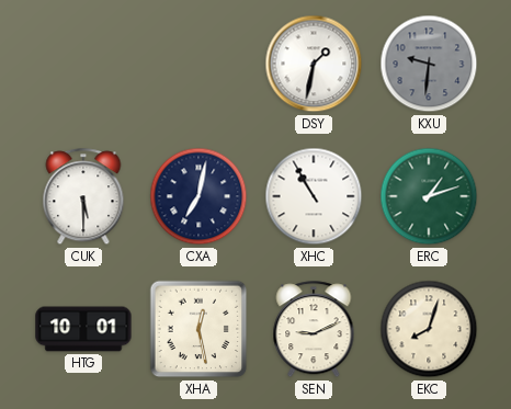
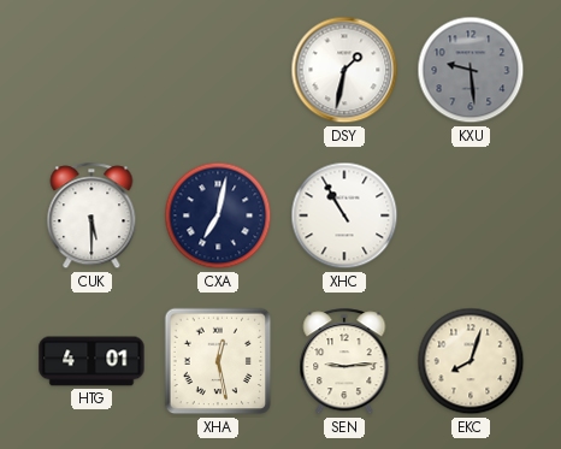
KXU: 9:31 -> 9:29
ERC: 1:12 -> none
HTG: 10:01 -> 4:01
SEN: 9:11 -> 9:14
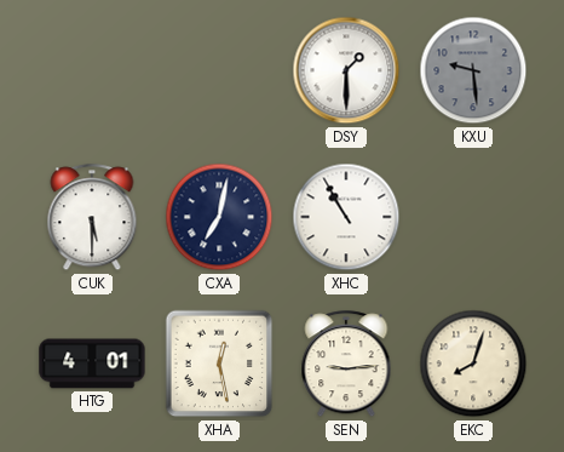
DSY: 1:32 -> 1:30
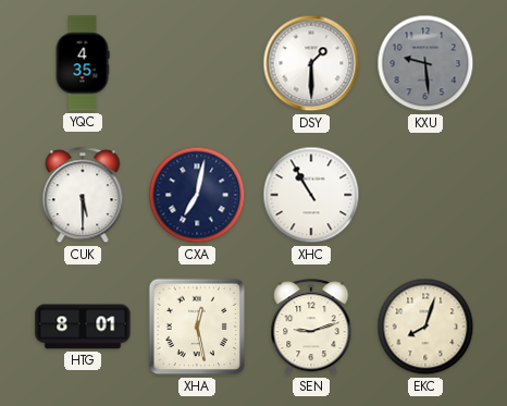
YQC: none -> 4:35
HTG: 4:01 -> 8:01
SEN: 9:14 -> 9:12
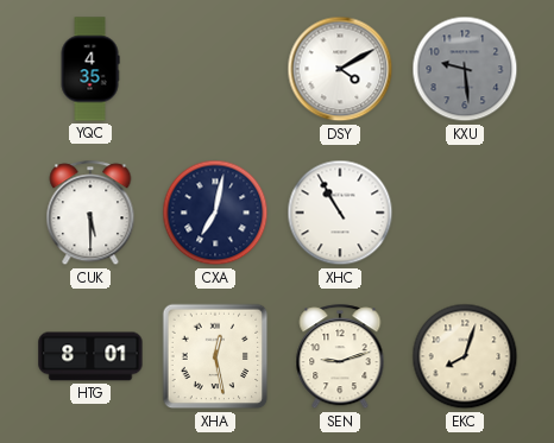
DSY: 1:30 -> 4:10
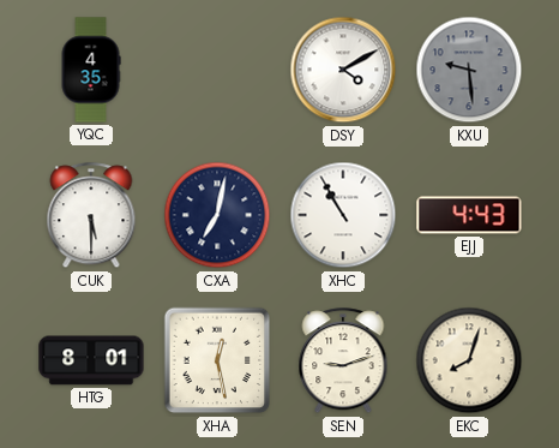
EJJ: none -> 4:43
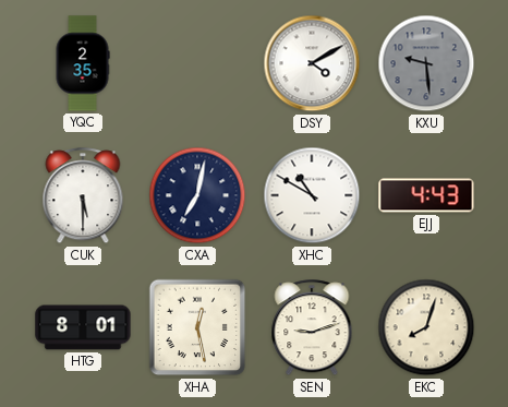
YQC: 4:35 -> 2:35
XHC: 10:55 -> 10:50
